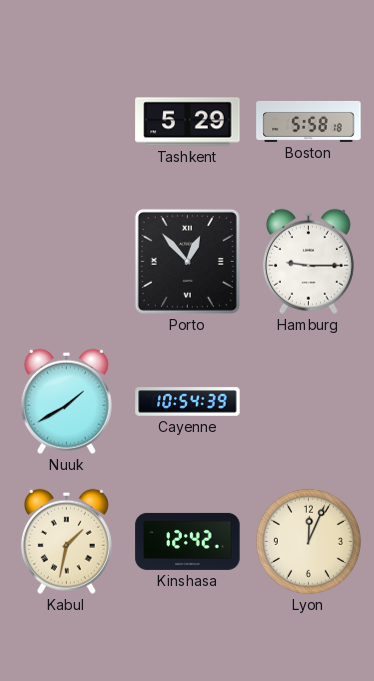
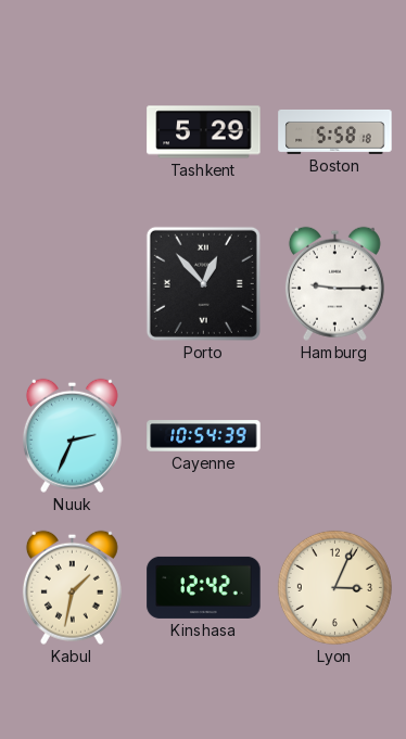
Nuuk: 1:40 -> 2:34
Lyon: 12:04 -> 3:04
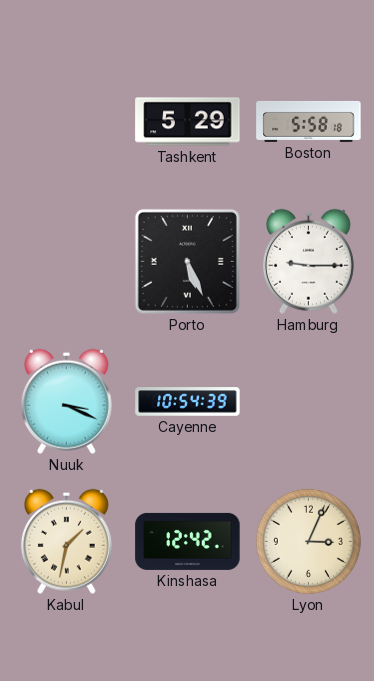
Porto: 12:53 -> 5:26
Nuuk: 2:34 -> 3:19
